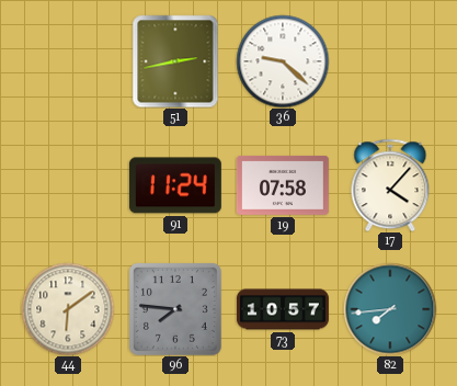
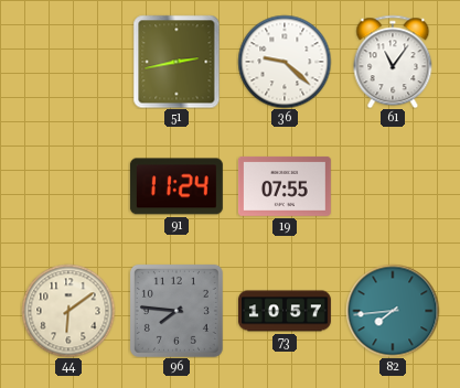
61: none -> 11:06
19: 07:58 -> 07:55
17: 4:07 -> none
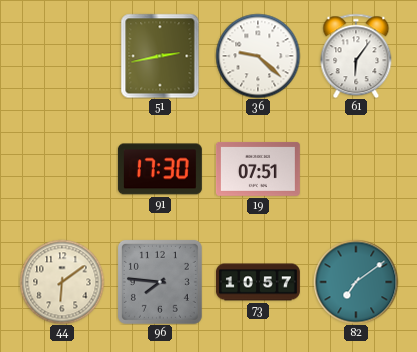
61: 11:06 -> 6:06
91: 11:24 -> 17:30
19: 07:55 -> 07:51
82: 7:44 -> 7:09
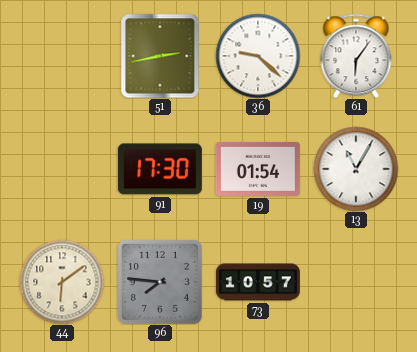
19: 07:51 -> 01:54
13: none -> 11:05
82: 7:09 -> none
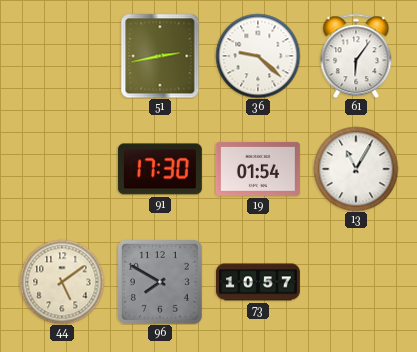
44: 6:09 -> 5:09
96: 7:46 -> 7:50
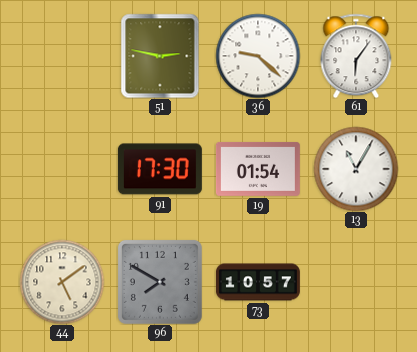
51: 2:43 -> 2:47
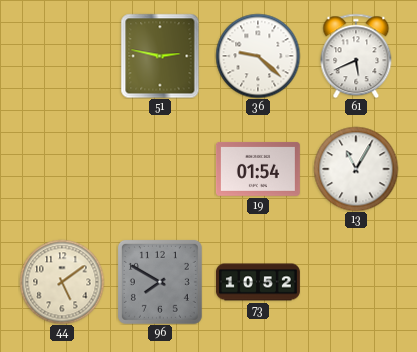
61: 6:06 -> 5:41
91: 17:30 -> none
73: 10:57 -> 10:52
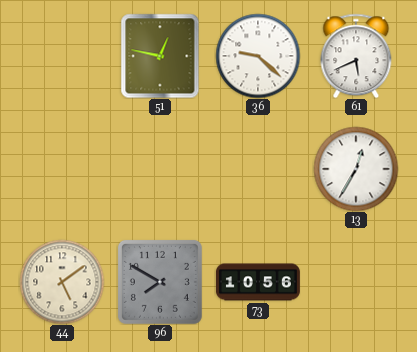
51: 2:47 -> 12:47
19: 01:54 -> none
13: 11:05 -> 12:35
73: 10:52 -> 10:56
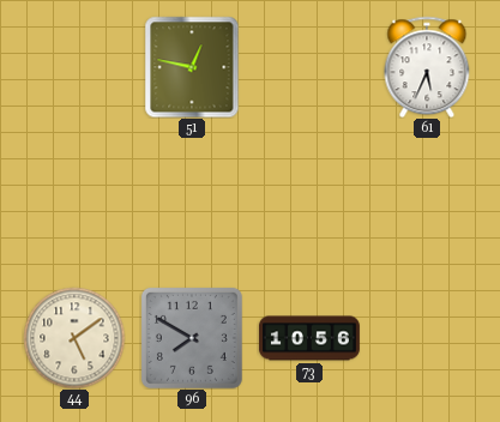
36: 9:22 -> none
61: 5:41 -> 5:34
13: 12:35 -> none
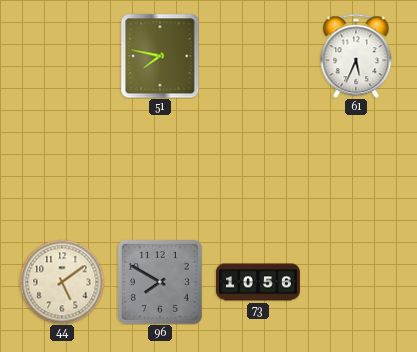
51: 12:47 -> 7:47
